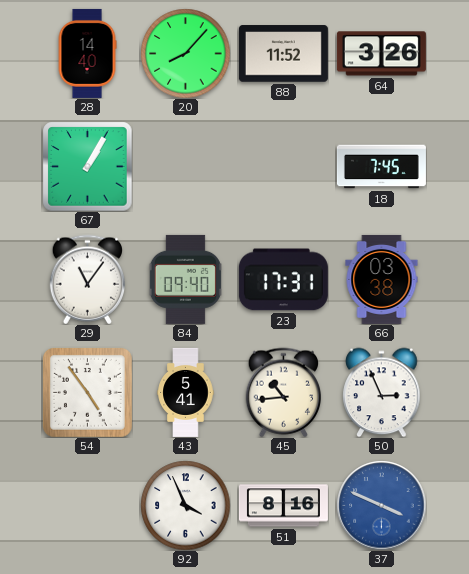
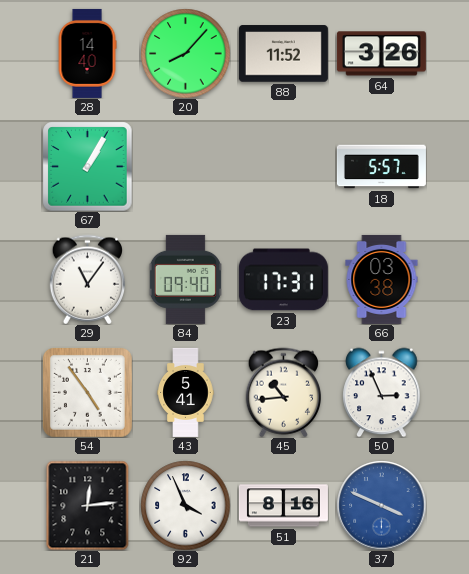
18: 7:45 -> 5:57
21: none -> 12:14
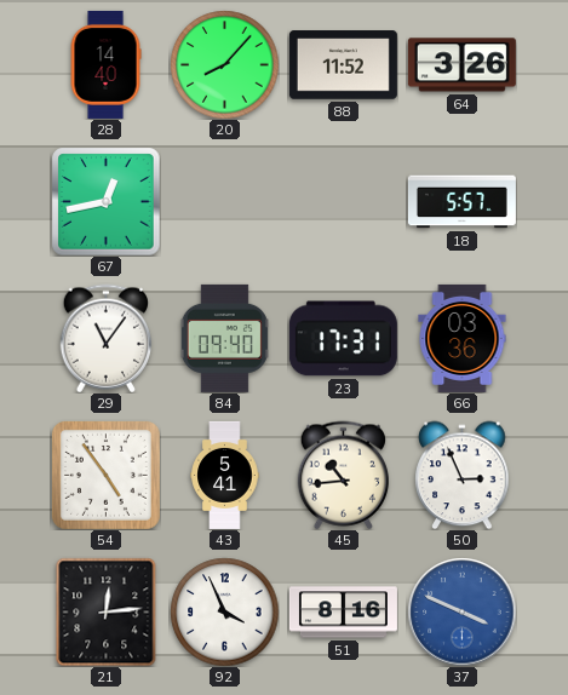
67: 1:05 -> 12:43
66: 03:38 -> 03:36
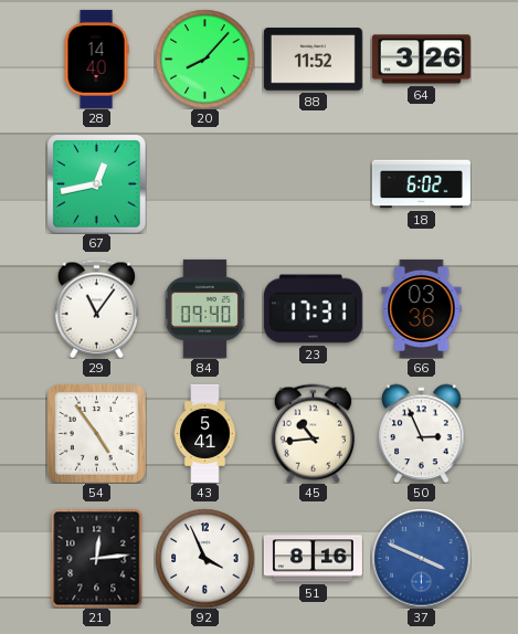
18: 5:57 -> 6:02
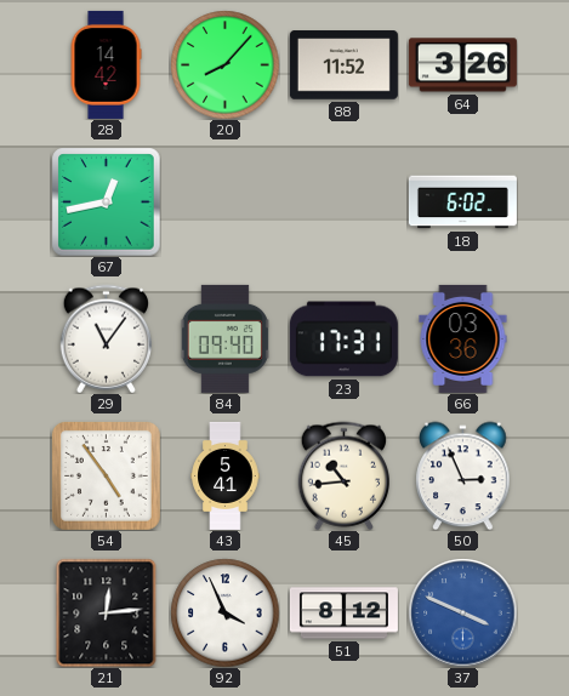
28: 14:40 -> 14:42
51: 8:16 -> 8:12
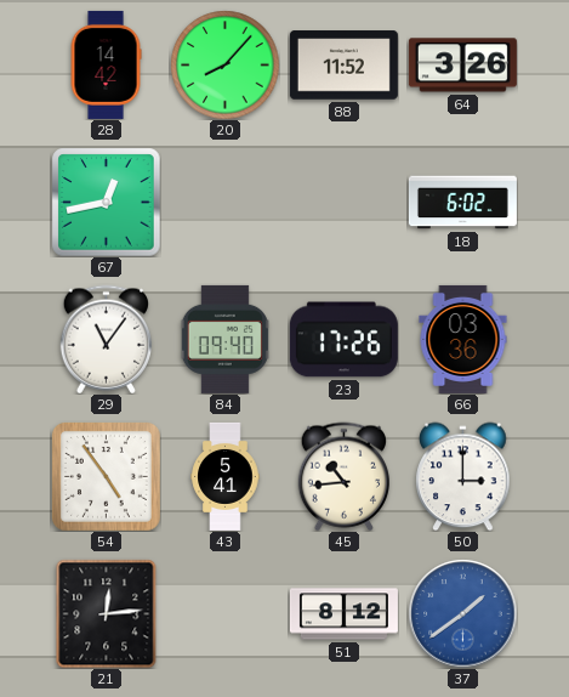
23: 17:31 -> 17:26
50: 2:56 -> 3:00
92: 3:56 -> none
37: 3:49 -> 1:39
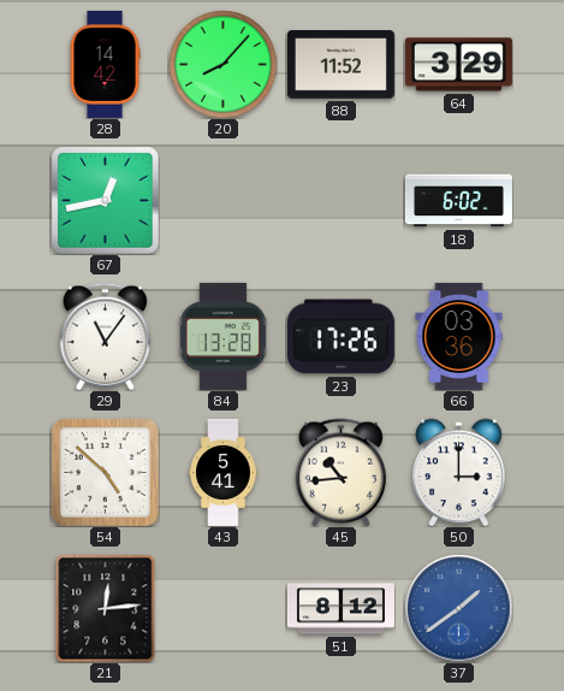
64: 3:26 -> 3:29
84: 09:40 -> 13:28
54: 4:54 -> 4:52
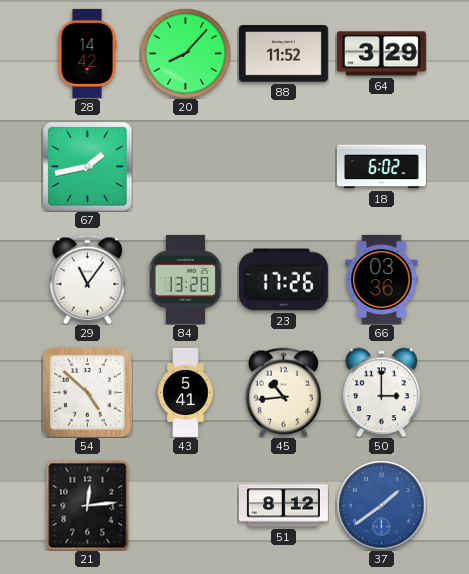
67: 12:43 -> 1:43
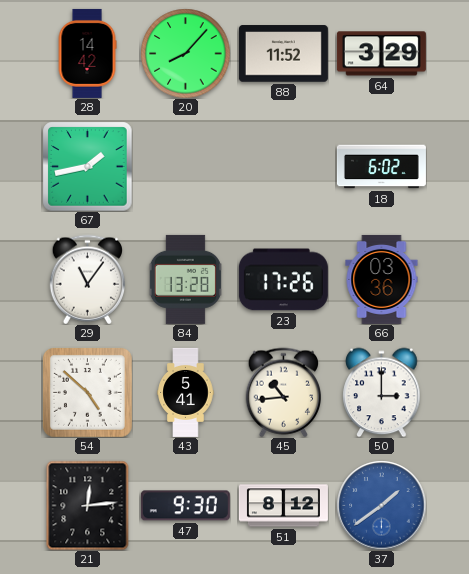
47: none -> 9:30
